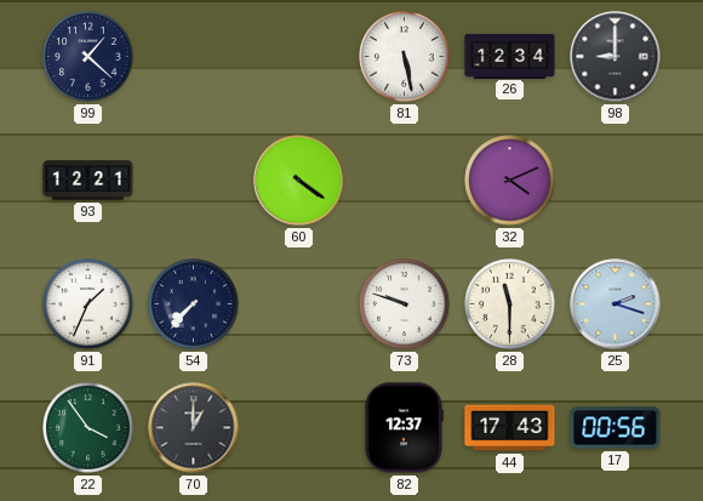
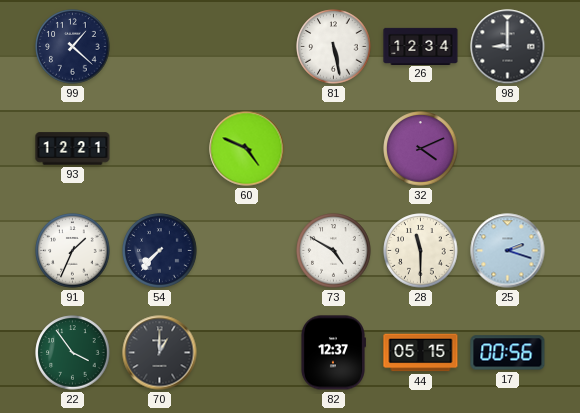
60: 4:21 -> 4:49
73: 9:48 -> 4:50
44: 17:43 -> 05:15
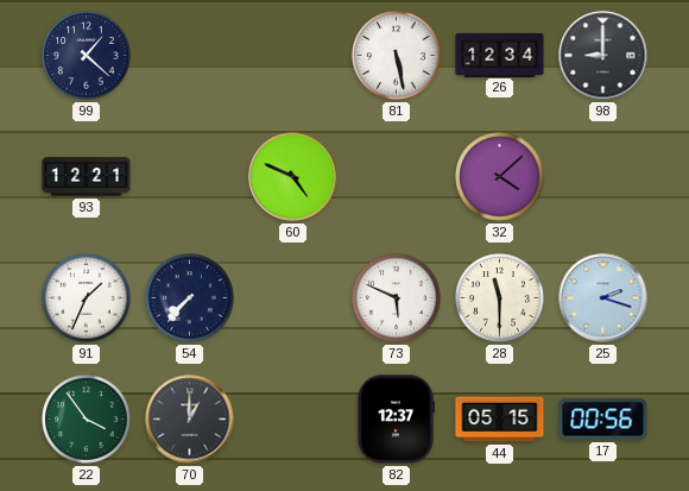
32: 4:11 -> 4:08
73: 4:50 -> 5:49
